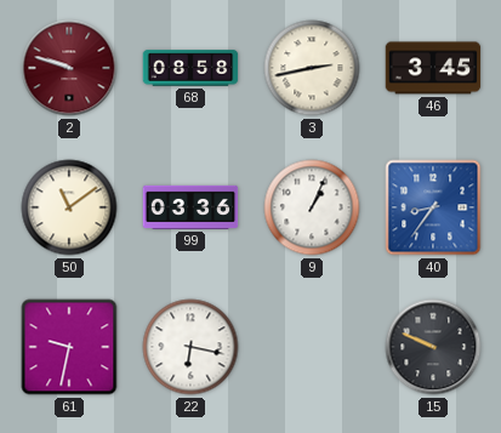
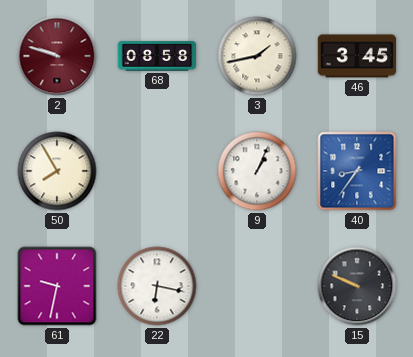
3: 2:43 -> 1:43
50: 11:09 -> 7:55
99: 03:36 -> none
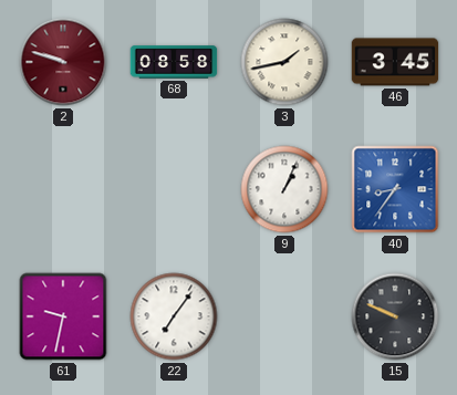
50: 7:55 -> none
22: 6:17 -> 7:06
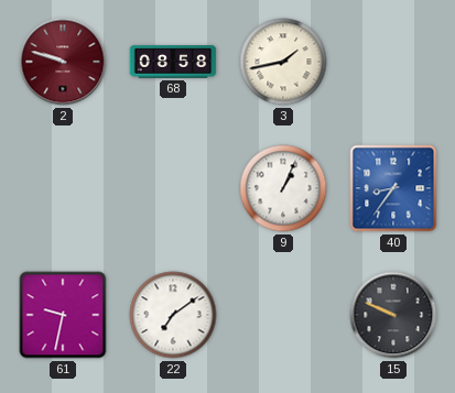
46: 3:45 -> none
22: 7:06 -> 7:09
